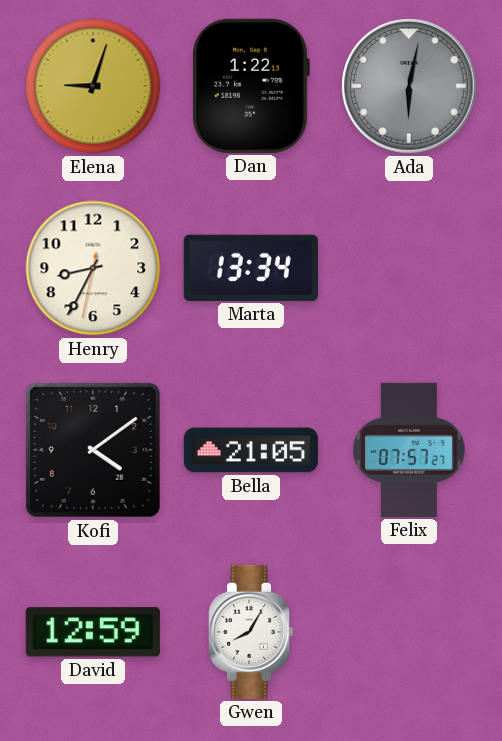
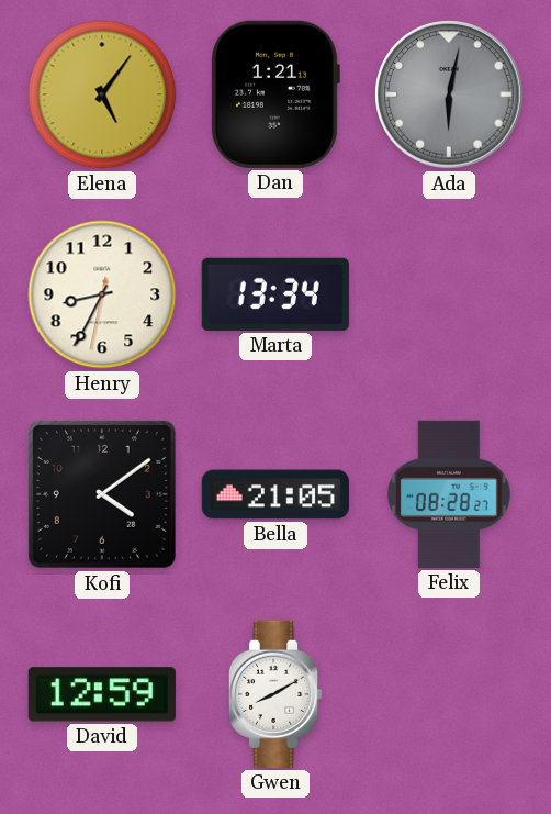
Elena: 9:03 -> 5:06
Dan: 1:22 -> 1:21
Felix: 07:57 -> 08:28
Gwen: 8:05 -> 8:10
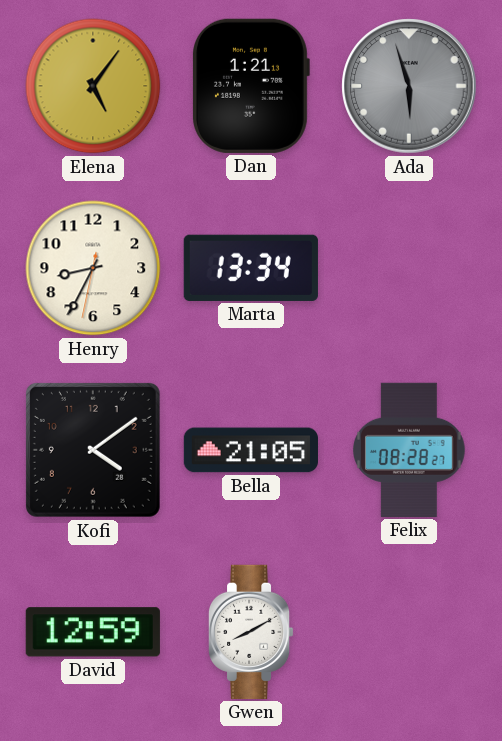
Ada: 6:02 -> 5:57
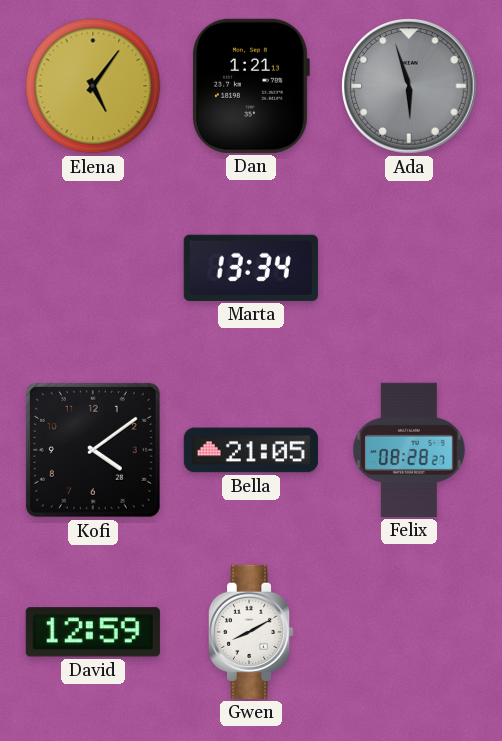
Henry: 8:34 -> none
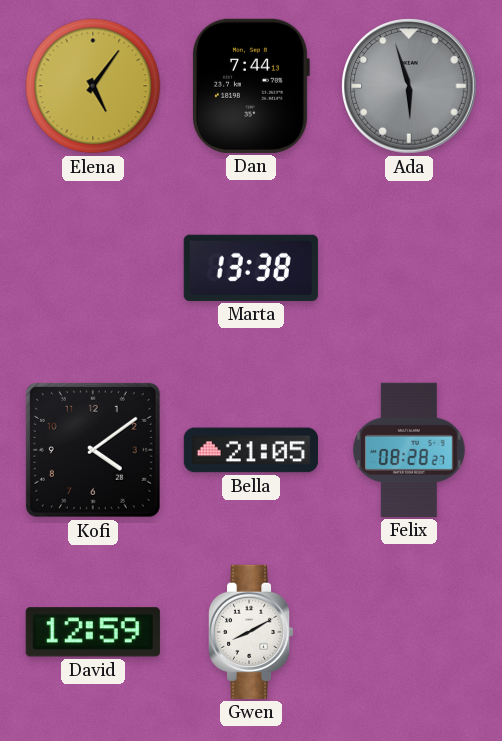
Dan: 1:21 -> 7:44
Marta: 13:34 -> 13:38
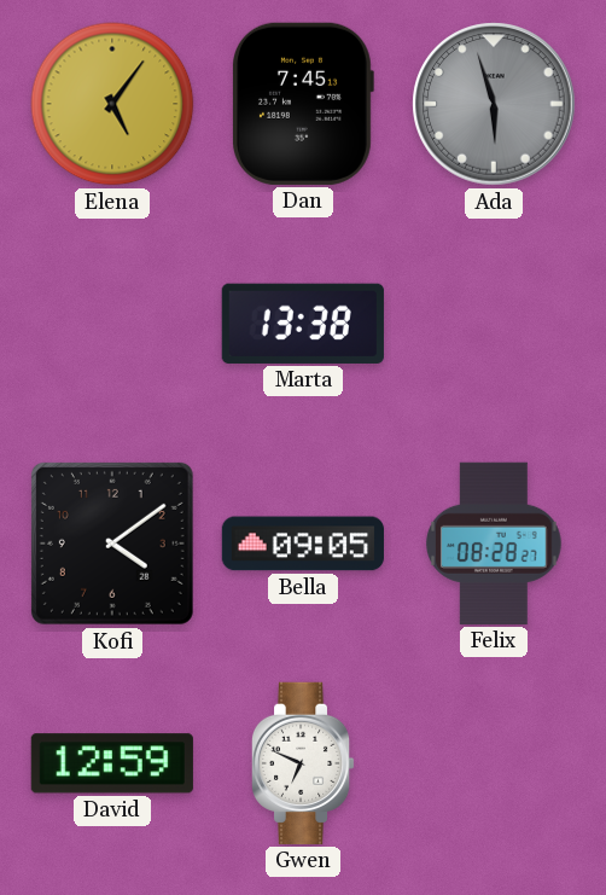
Dan: 7:44 -> 7:45
Bella: 21:05 -> 09:05
Gwen: 8:10 -> 6:49
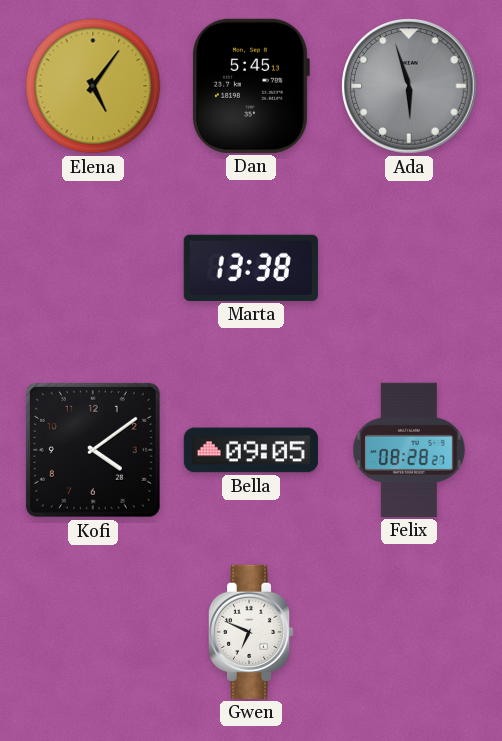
Dan: 7:45 -> 5:45
David: 12:59 -> none
